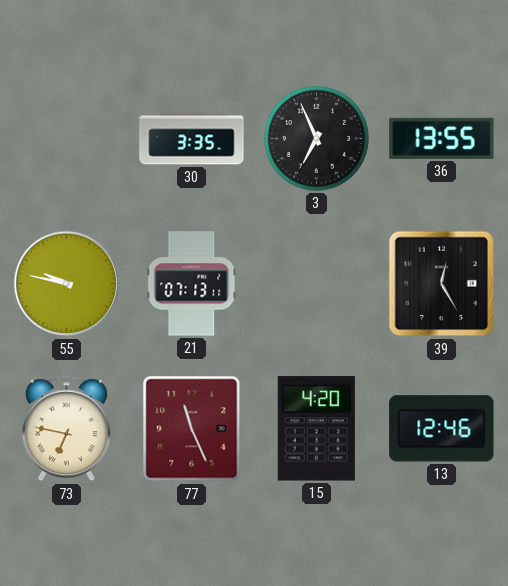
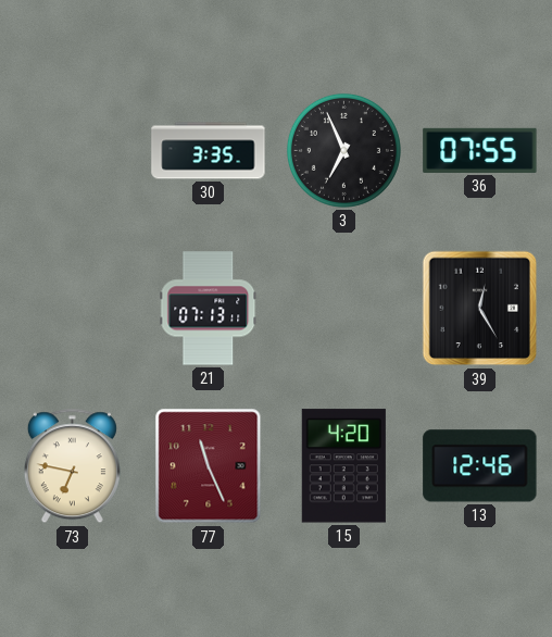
36: 13:55 -> 07:55
55: 9:47 -> none
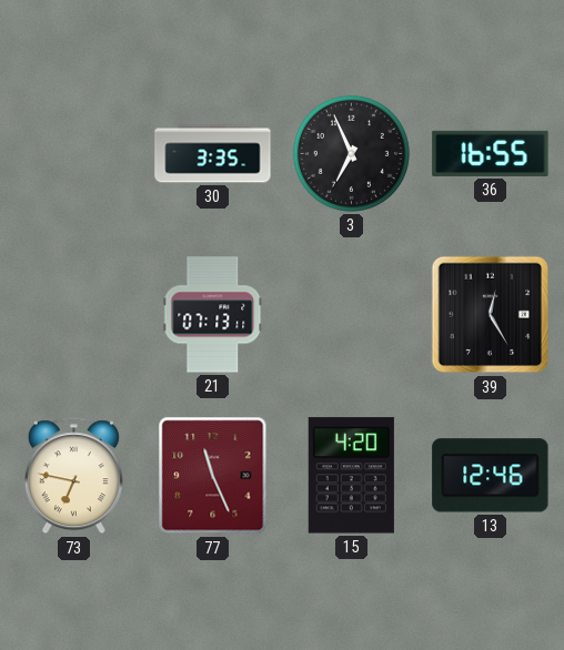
36: 07:55 -> 16:55
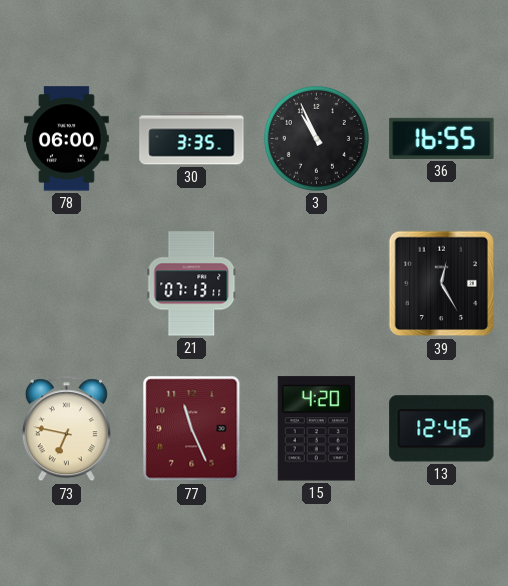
78: none -> 06:00
3: 6:56 -> 10:56
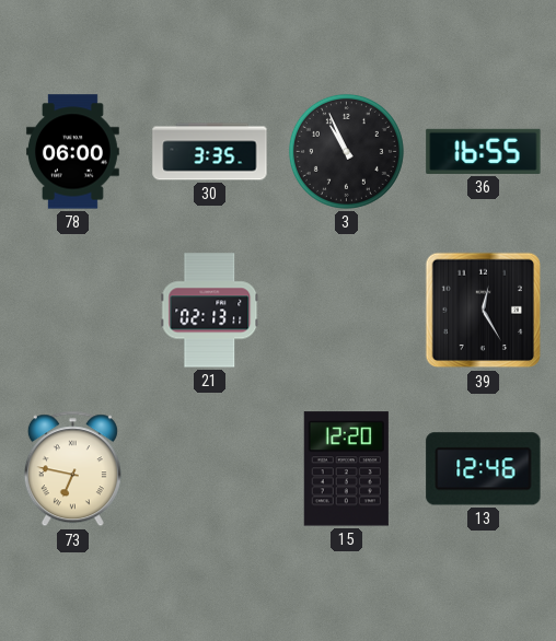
21: 07:13 -> 02:13
77: 11:26 -> none
15: 4:20 -> 12:20
